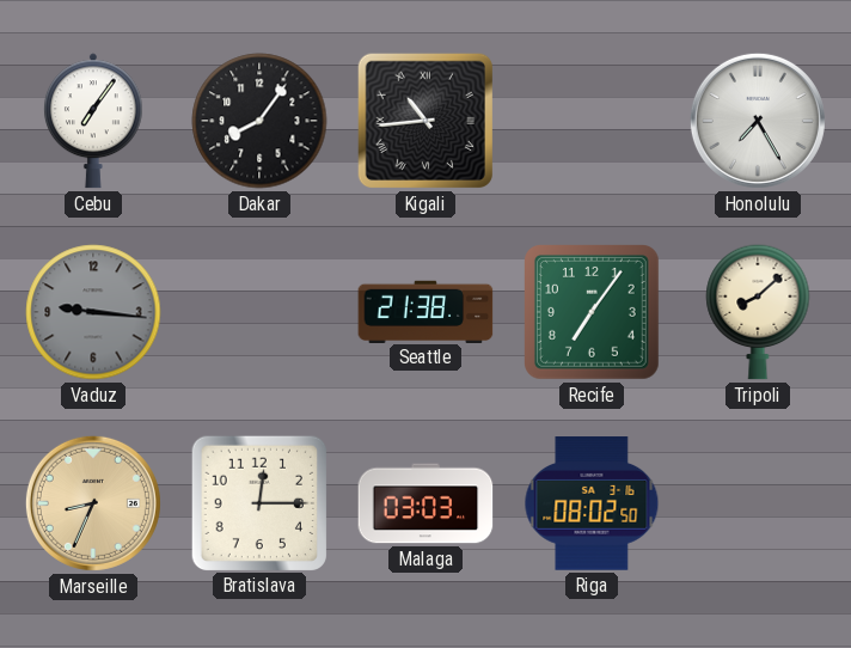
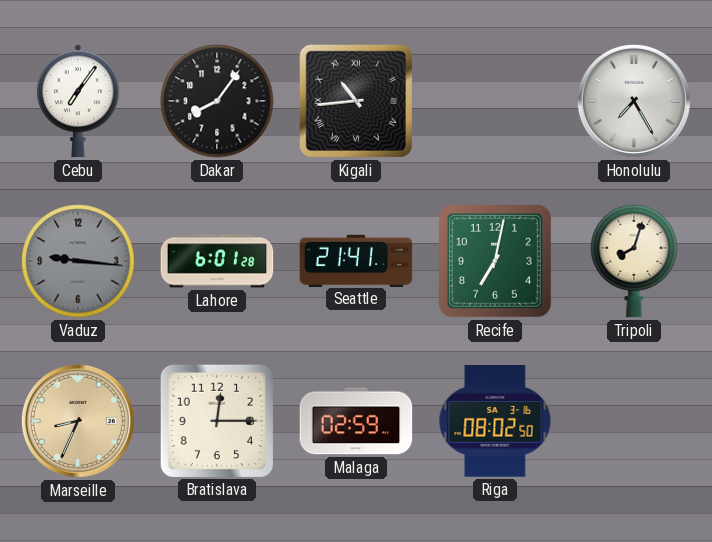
Lahore: none -> 6:01
Seattle: 21:38 -> 21:41
Recife: 7:06 -> 7:02
Tripoli: 8:08 -> 8:03
Malaga: 03:03 -> 02:59
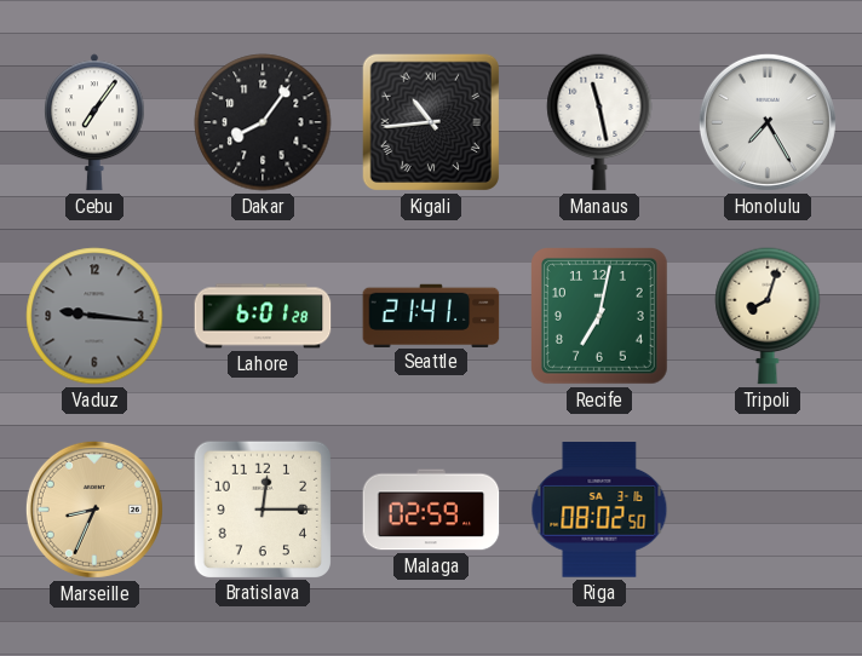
Manaus: none -> 11:28
